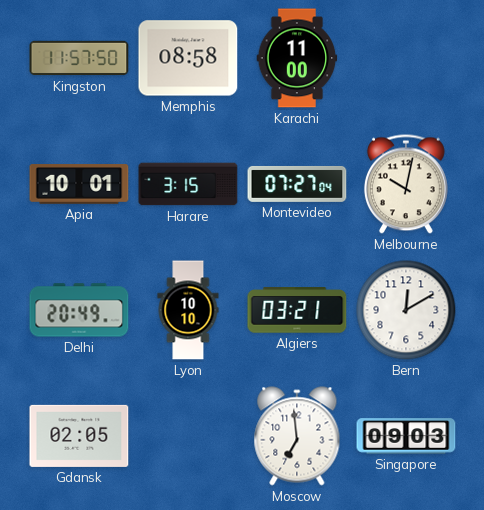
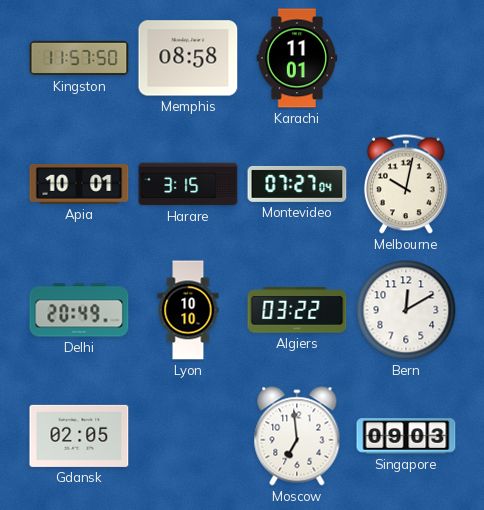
Karachi: 11:00 -> 11:01
Algiers: 03:21 -> 03:22
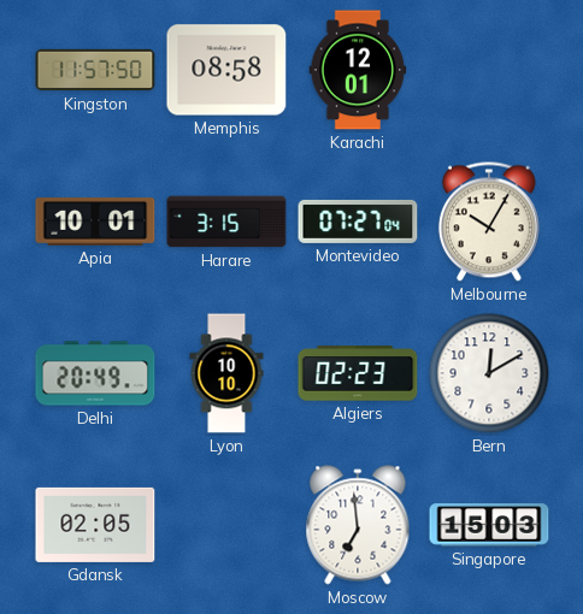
Karachi: 11:01 -> 12:01
Melbourne: 10:02 -> 10:05
Algiers: 03:22 -> 02:23
Singapore: 09:03 -> 15:03
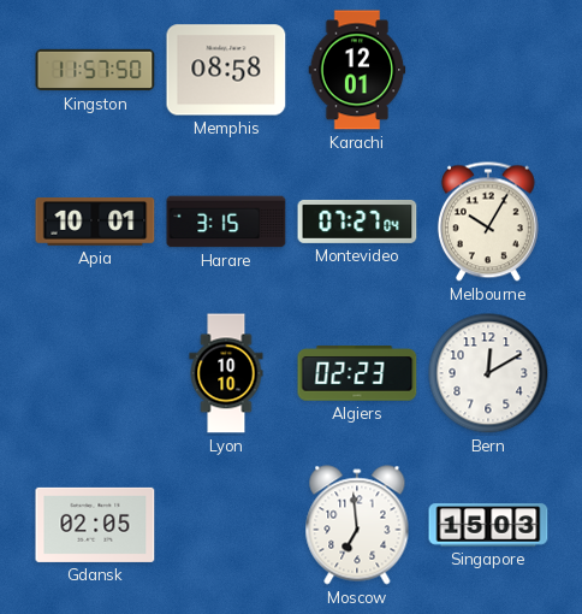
Delhi: 20:49 -> none
